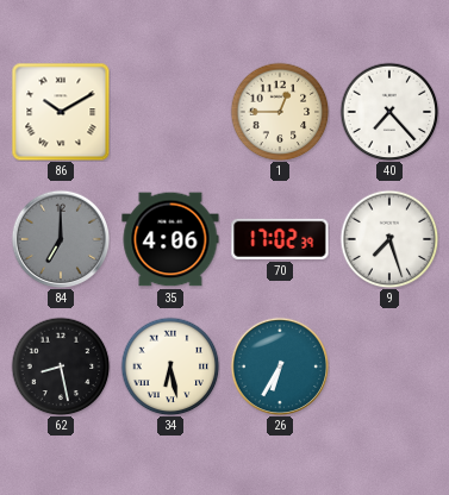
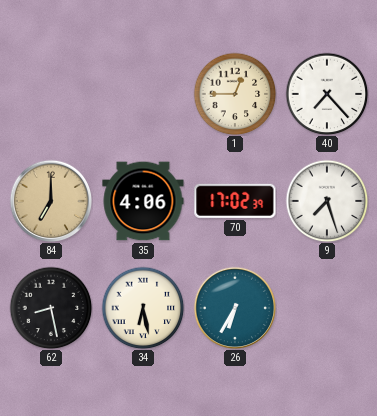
86: 10:10 -> none
84 dial: grey -> champagne
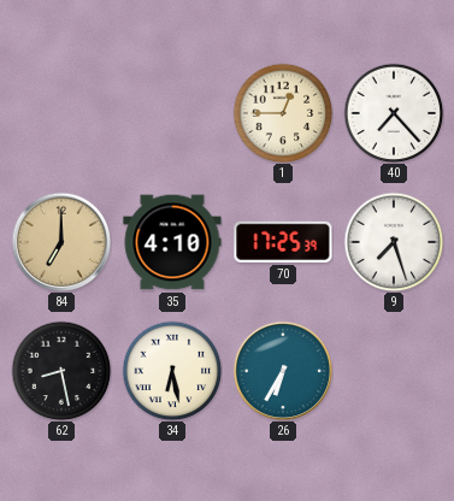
35: 4:06 -> 4:10
70: 17:02 -> 17:25
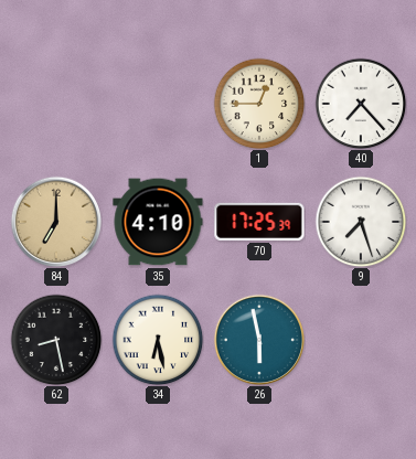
26: 6:35 -> 5:58
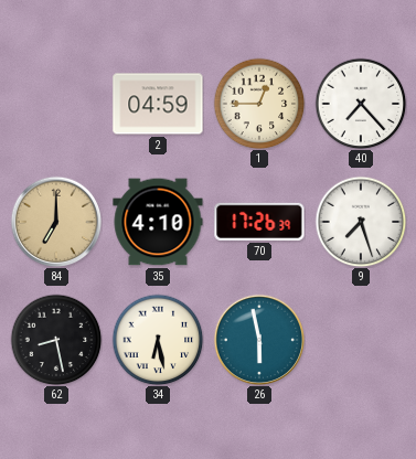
2: none -> 04:59
70: 17:25 -> 17:26
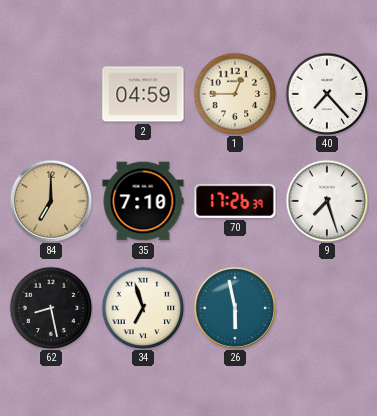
35: 4:10 -> 7:10
34: 6:28 -> 6:57
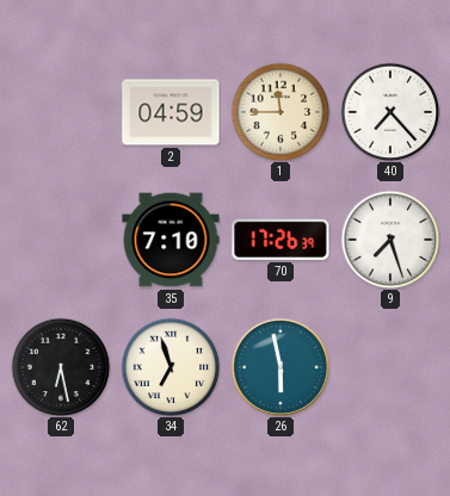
1: 12:45 -> 11:45
84: 7:00 -> none
62: 8:28 -> 6:28
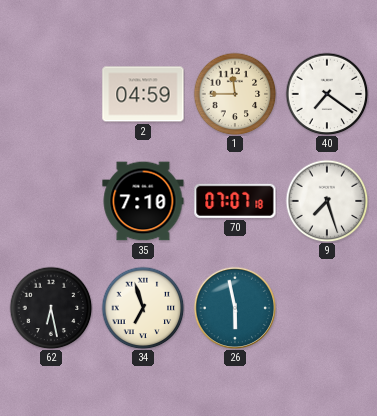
40: 7:23 -> 7:21
70: 17:26 -> 07:07
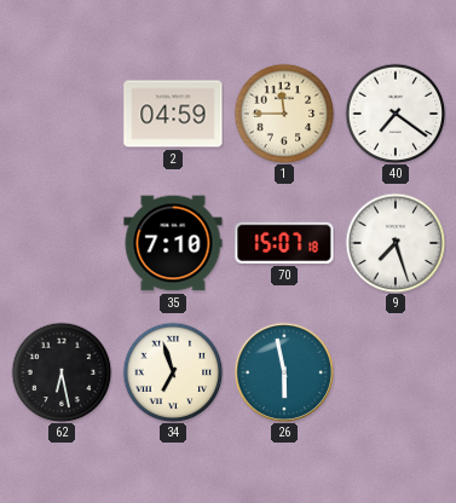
70: 07:07 -> 15:07
